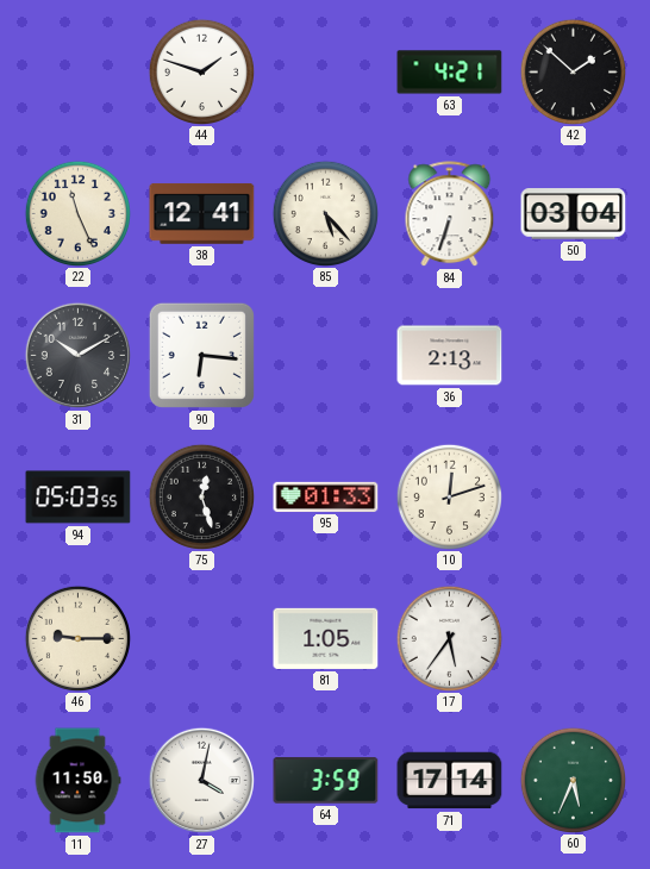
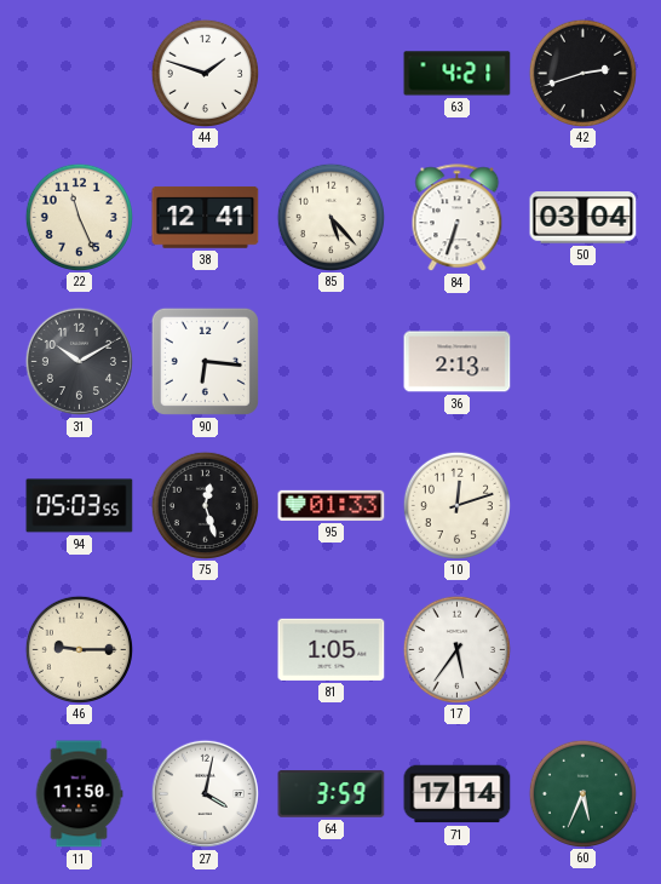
42: 1:52 -> 2:42
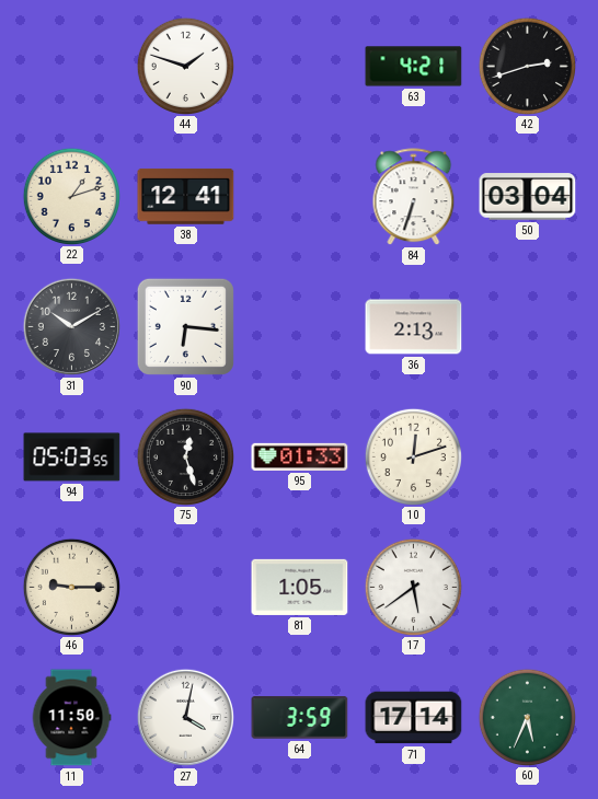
22: 11:26 -> 1:12
85: 5:23 -> none
17: 5:36 -> 5:39
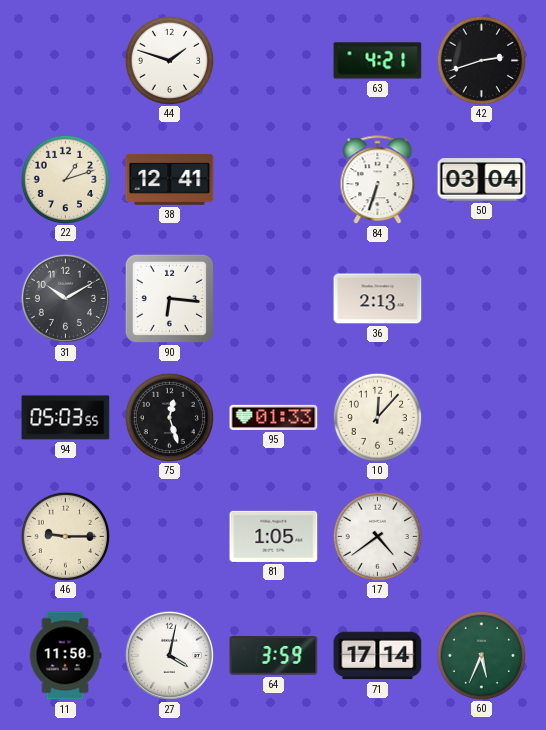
10: 12:12 -> 12:07
17: 5:39 -> 4:39
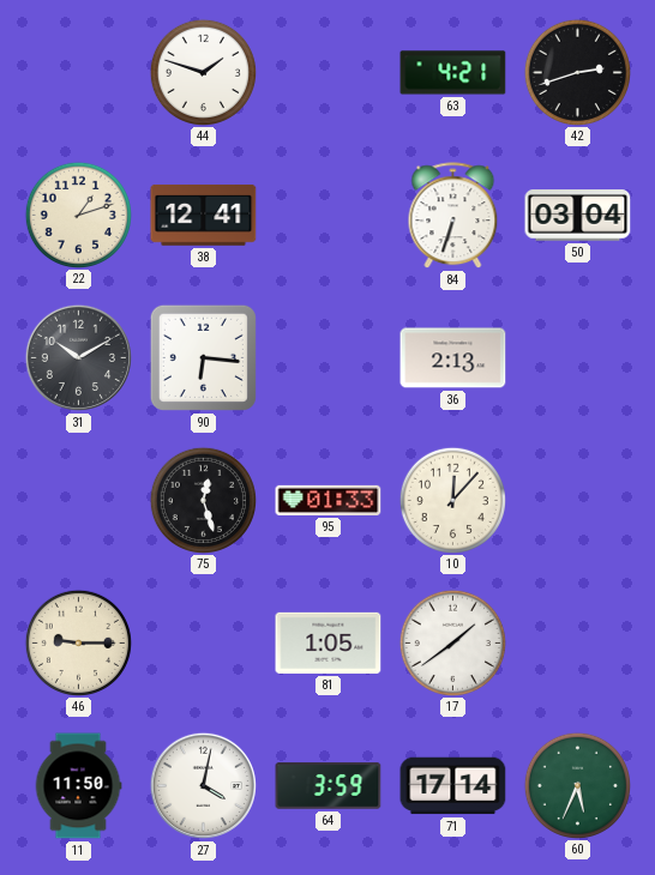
94: 05:03 -> none
17: 4:39 -> 1:39
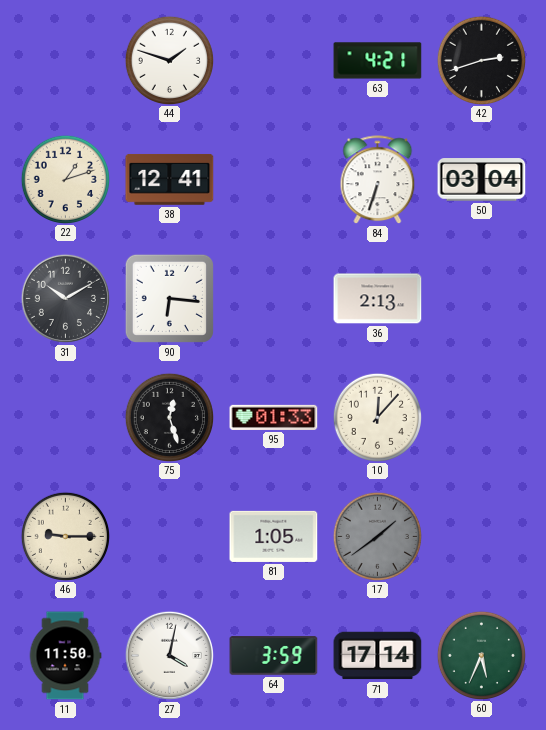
17 dial: white -> grey
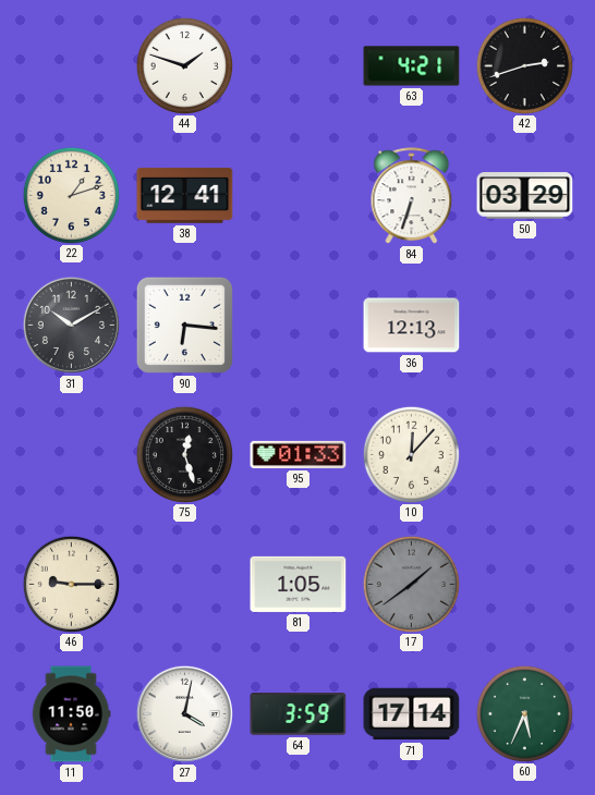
50: 03:04 -> 03:29
36: 2:13 -> 12:13
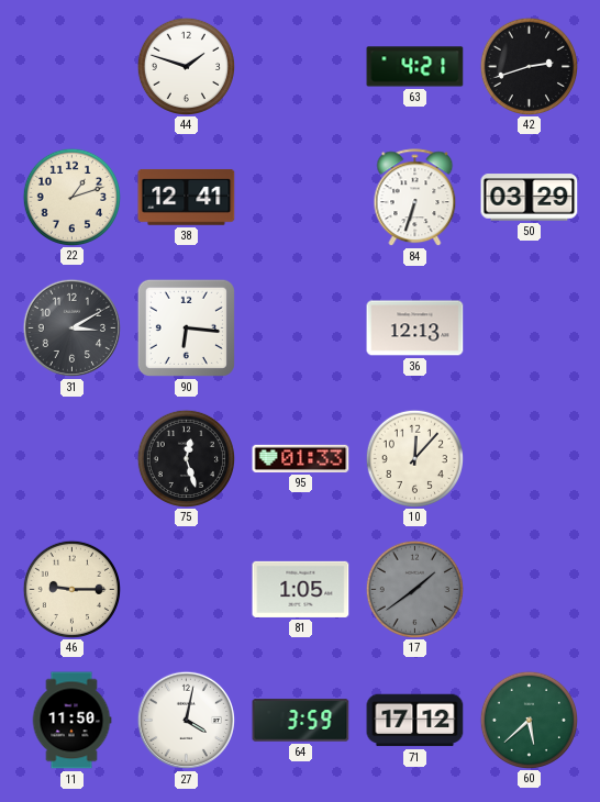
31: 10:10 -> 3:10
71: 17:14 -> 17:12
60: 5:34 -> 5:38
